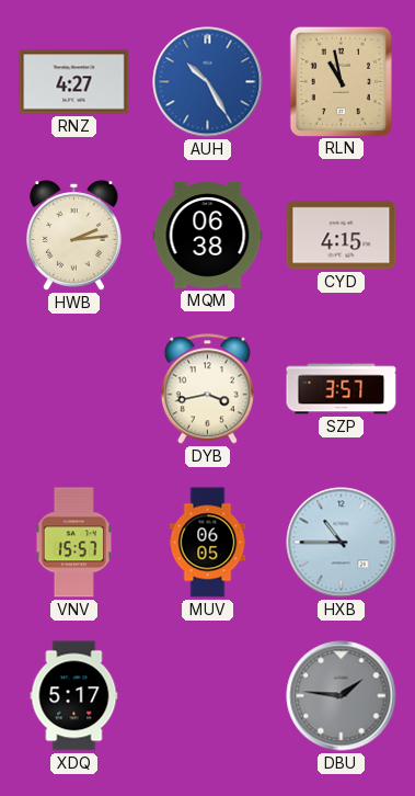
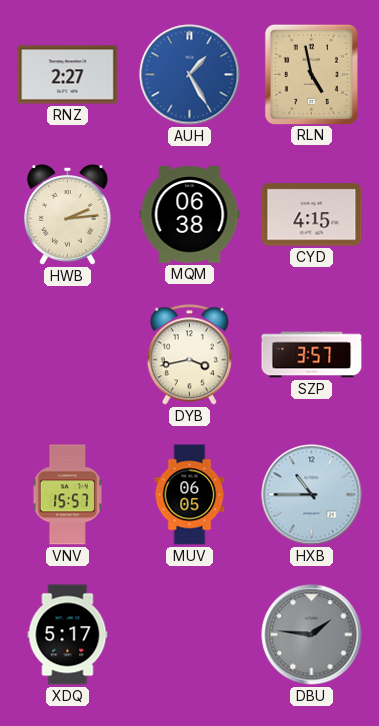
RNZ: 4:27 -> 2:27
AUH: 10:25 -> 1:25
RLN: 10:58 -> 4:58
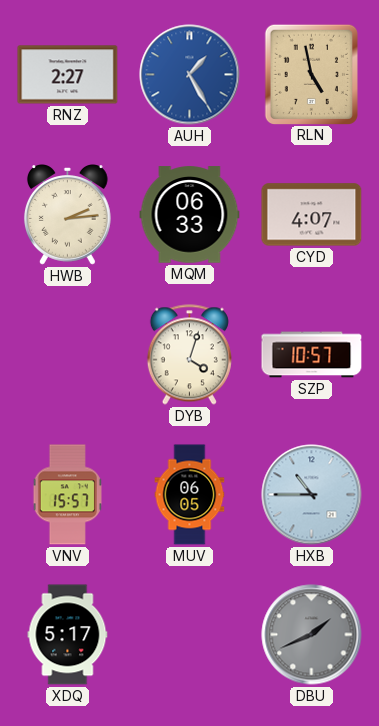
MQM: 06:38 -> 06:33
CYD: 4:15 -> 4:07
DYB: 3:43 -> 4:03
SZP: 3:57 -> 10:57
DBU: 1:46 -> 1:41
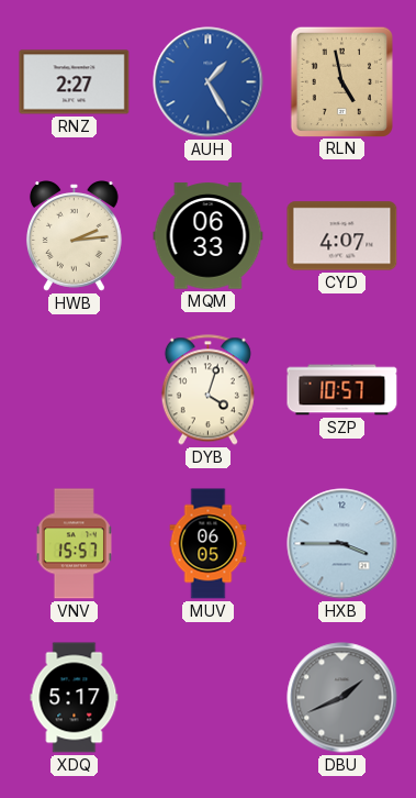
HXB: 10:45 -> 3:45
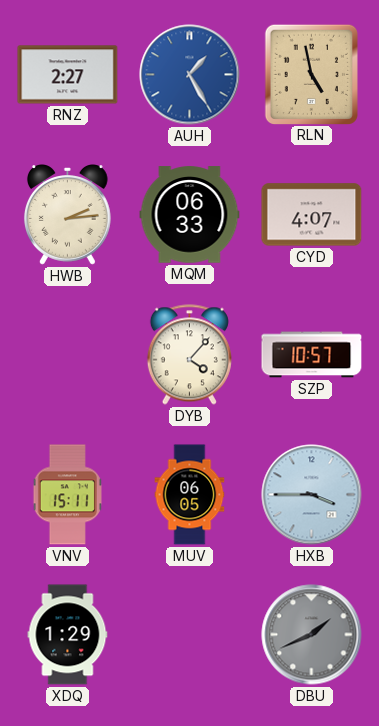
DYB: 4:03 -> 4:07
VNV: 15:57 -> 15:11
XDQ: 5:17 -> 1:29
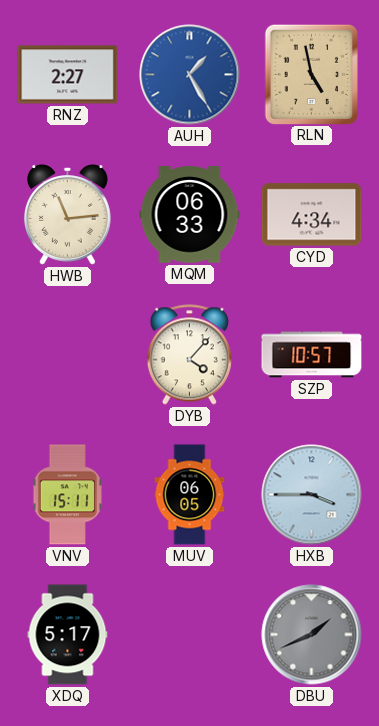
HWB: 2:14 -> 11:14
CYD: 4:07 -> 4:34
XDQ: 1:29 -> 5:17
